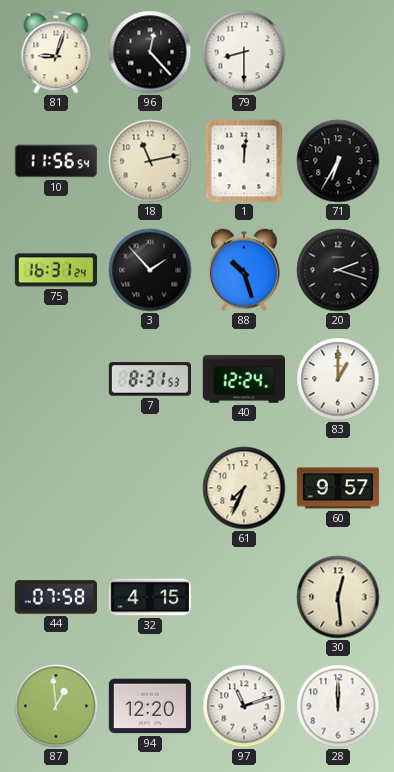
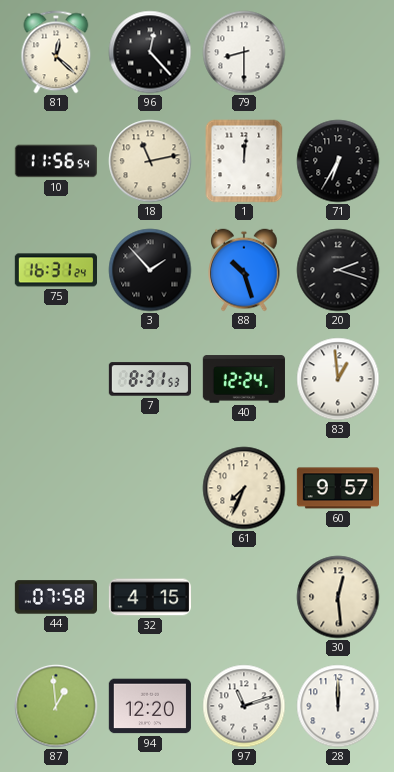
81: 9:03 -> 12:22
83: 1:00 -> 12:59
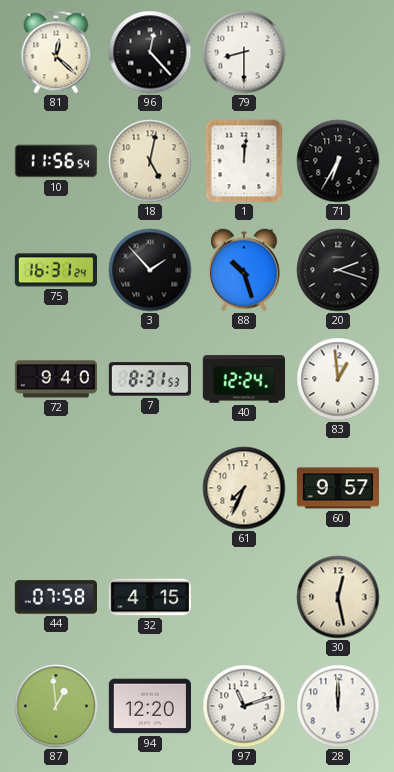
18: 11:13 -> 5:02
72: none -> 9:40
30: 12:29 -> 12:28
